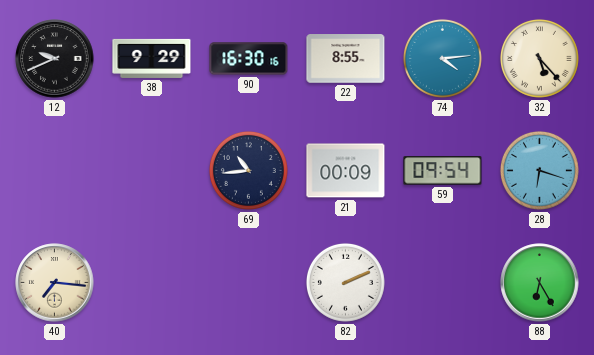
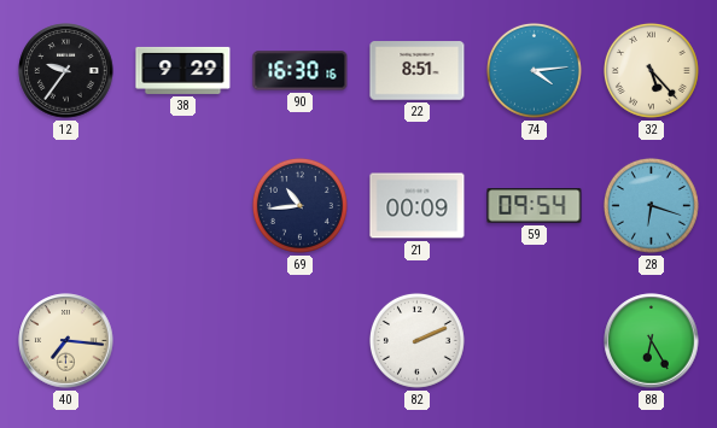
12: 9:41 -> 9:36
22: 8:55 -> 8:51
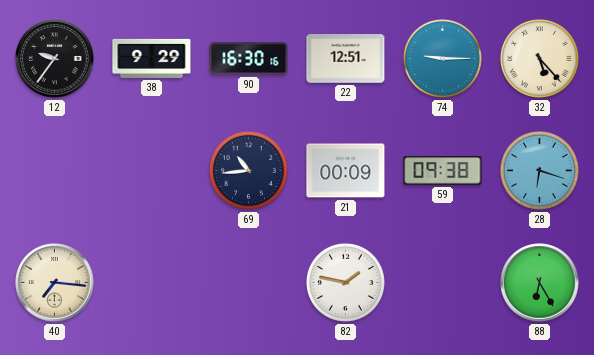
22: 8:51 -> 12:51
74: 4:14 -> 9:15
59: 09:54 -> 09:38
82: 2:11 -> 1:47
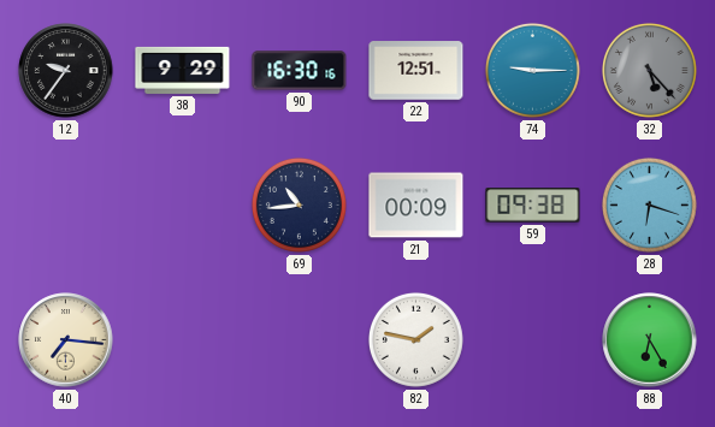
32 dial: cream -> grey
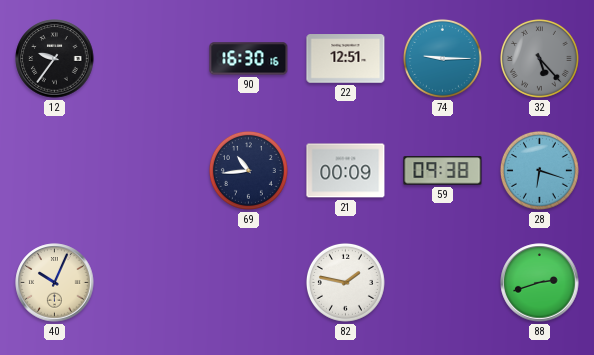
38: 9:29 -> none
40: 7:16 -> 10:04
88: 6:25 -> 2:42
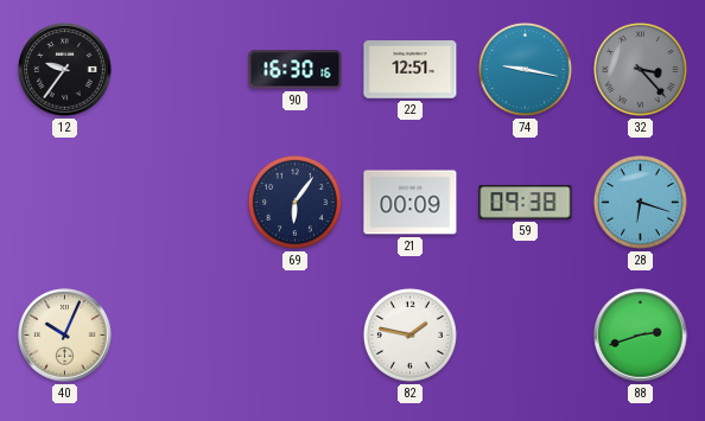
74: 9:15 -> 9:17
32: 5:23 -> 3:23
69: 10:44 -> 6:06
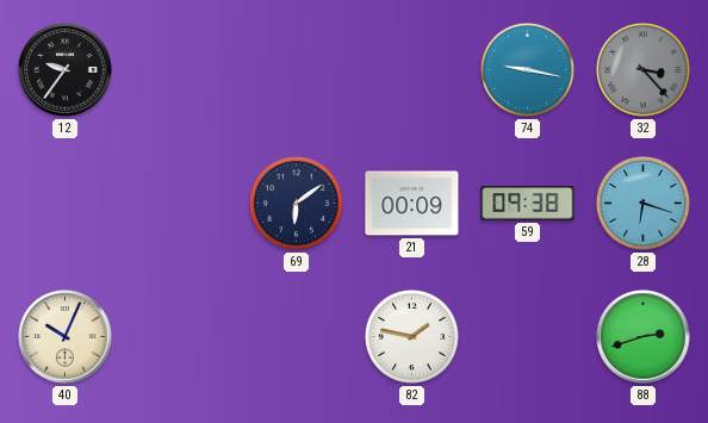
90: 16:30 -> none
22: 12:51 -> none
69: 6:06 -> 6:09
